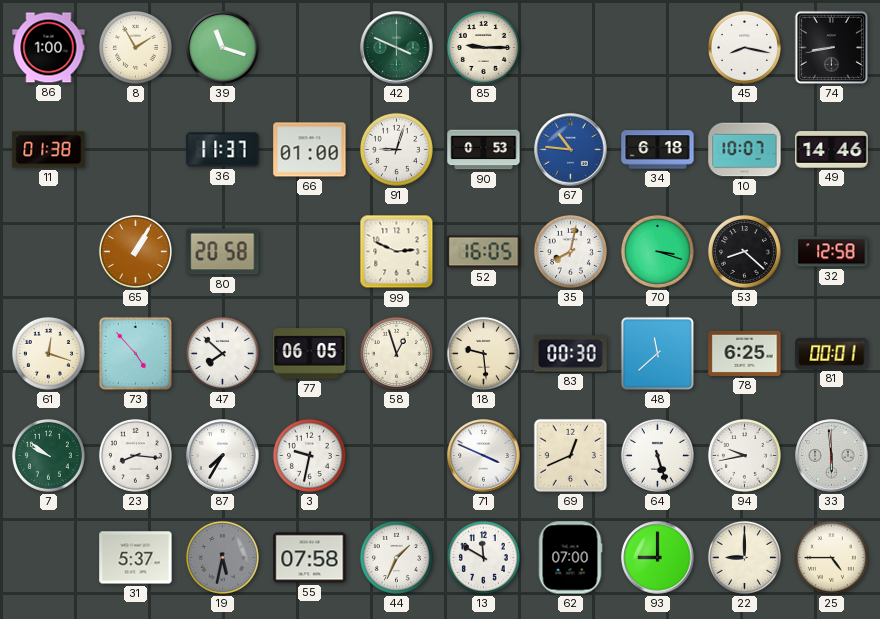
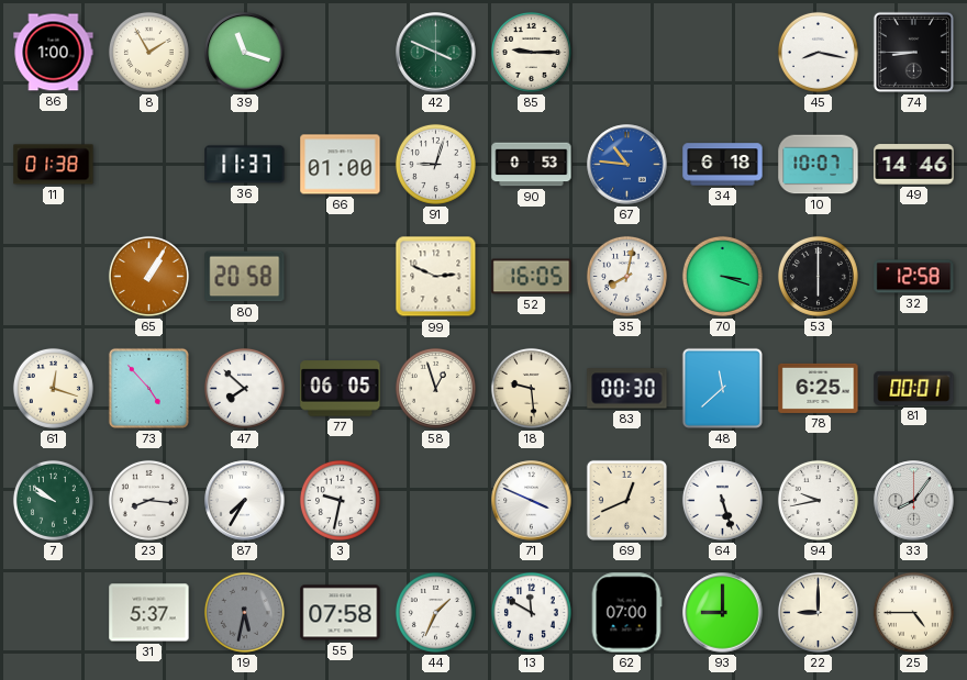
74: 8:43 -> 8:45
53: 8:22 -> 6:00
33: 5:59 -> 8:06
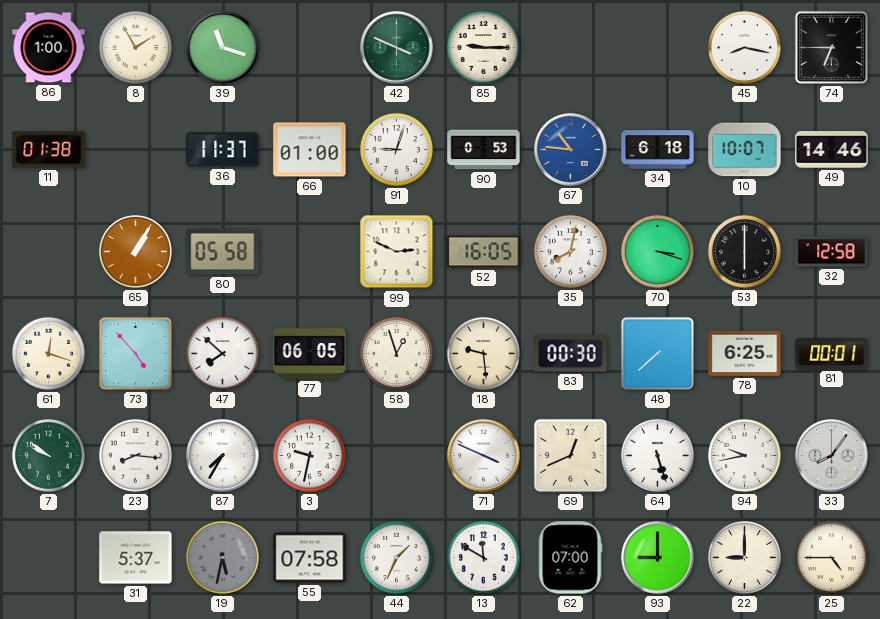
74: 8:45 -> 6:45
80: 20:58 -> 05:58
48: 11:38 -> 7:38
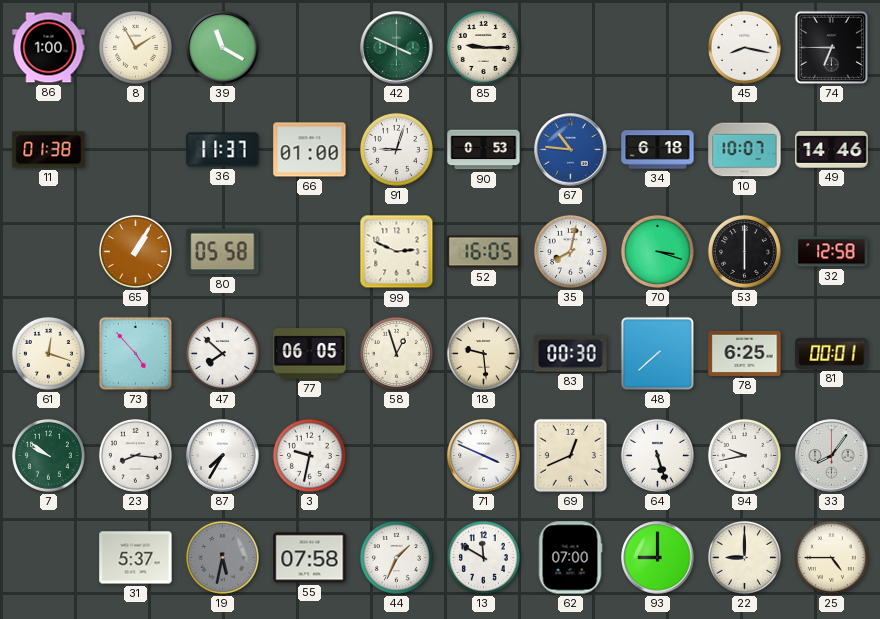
39: 11:18 -> 11:20
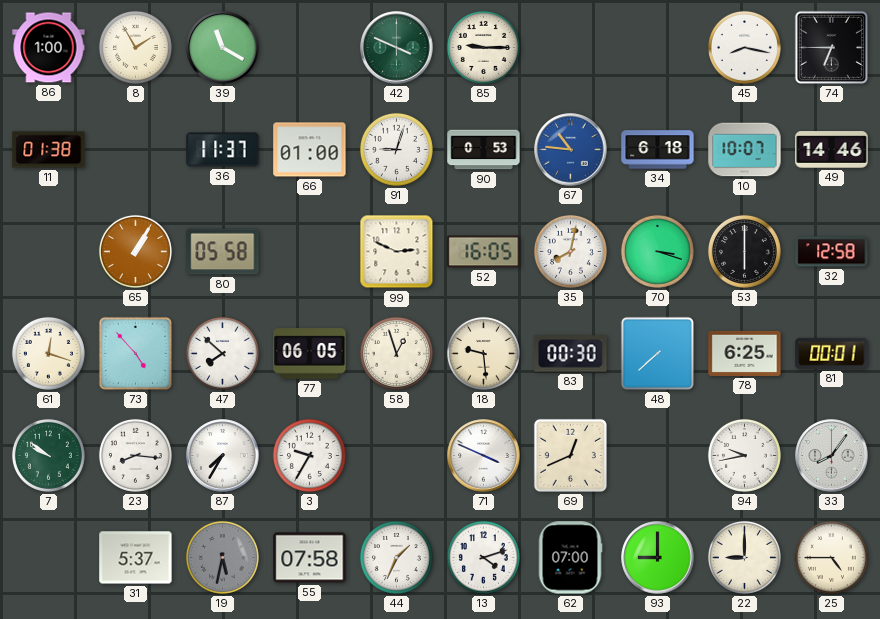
3: 9:32 -> 9:35
64: 5:27 -> none
13: 11:50 -> 4:12
